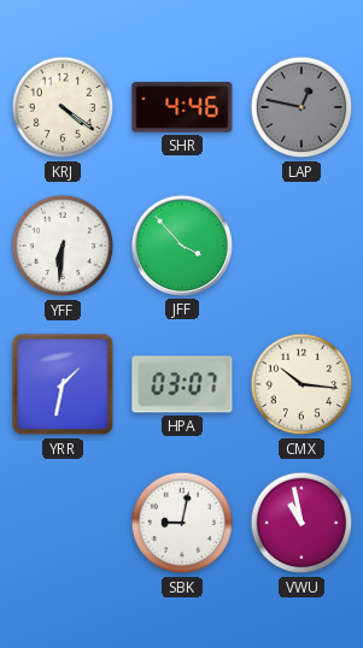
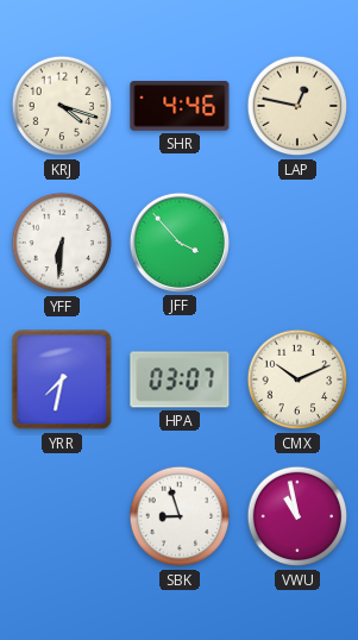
KRJ: 4:21 -> 4:18
LAP dial: grey -> cream
YRR: 1:32 -> 7:32
CMX: 10:16 -> 10:11
SBK: 9:02 -> 8:57
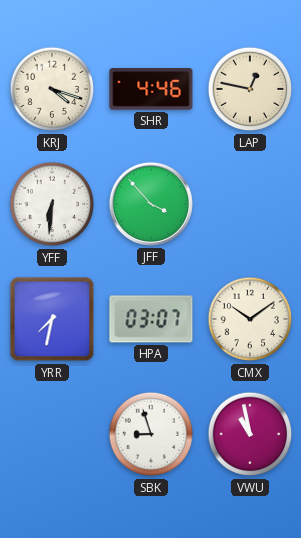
CMX: 10:11 -> 10:09
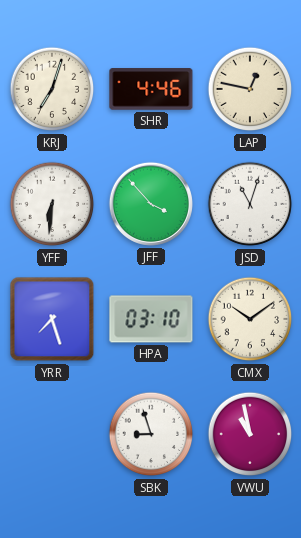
KRJ: 4:18 -> 7:03
JSD: none -> 11:03
YRR: 7:32 -> 7:27
HPA: 03:07 -> 03:10
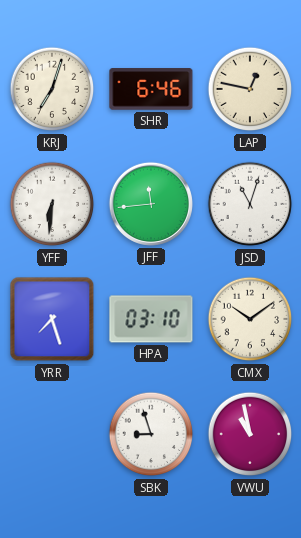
SHR: 4:46 -> 6:46
JFF: 3:53 -> 11:44
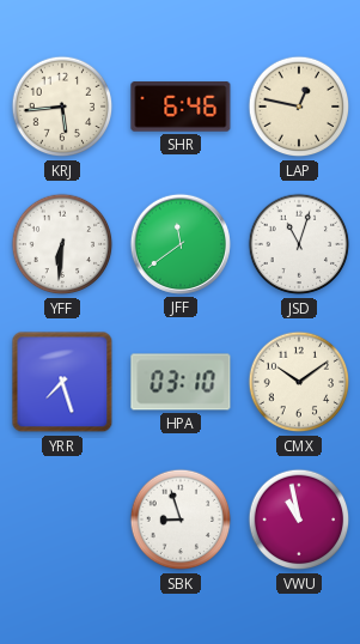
KRJ: 7:03 -> 5:44
JFF: 11:44 -> 11:39
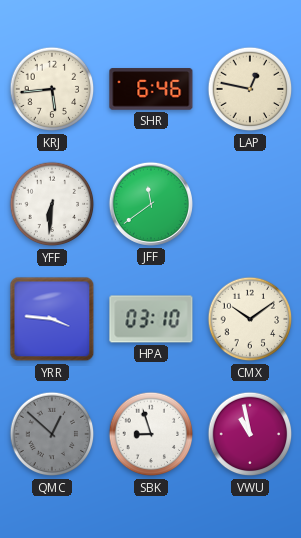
JSD: 11:03 -> none
YRR: 7:27 -> 3:46
QMC: none -> 12:52
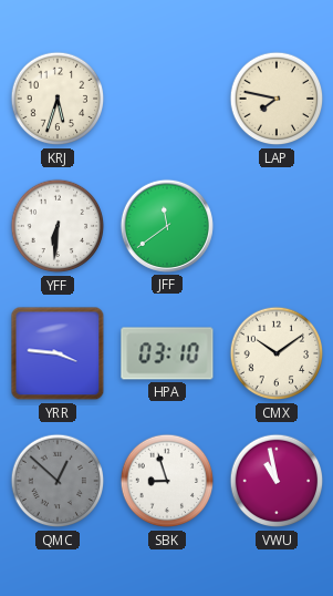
KRJ: 5:44 -> 5:33
SHR: 6:46 -> none
LAP: 12:47 -> 7:47
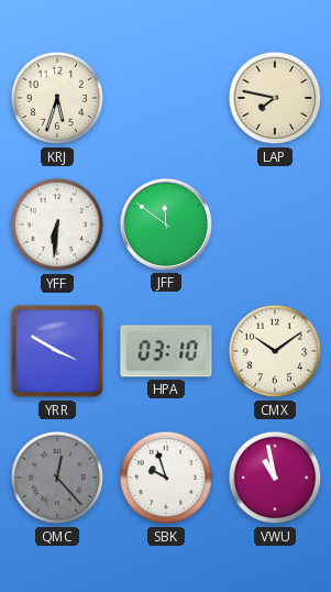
JFF: 11:39 -> 11:51
YRR: 3:46 -> 3:50
QMC: 12:52 -> 12:23
SBK: 8:57 -> 9:57
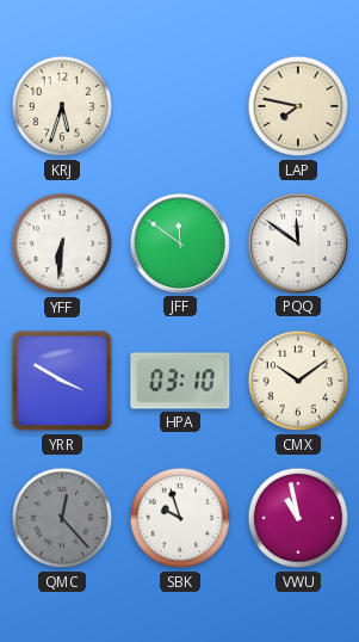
PQQ: none -> 11:51
